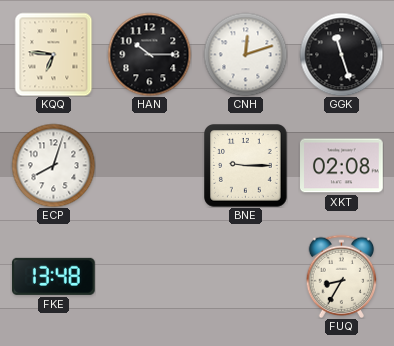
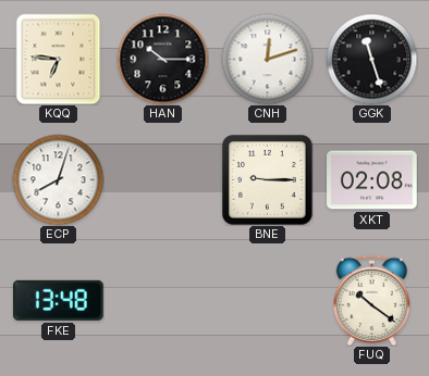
FUQ: 8:35 -> 10:21
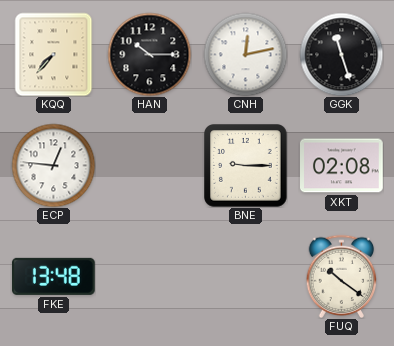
KQQ: 6:46 -> 7:37
CNH: 12:12 -> 12:13
ECP: 8:03 -> 12:46
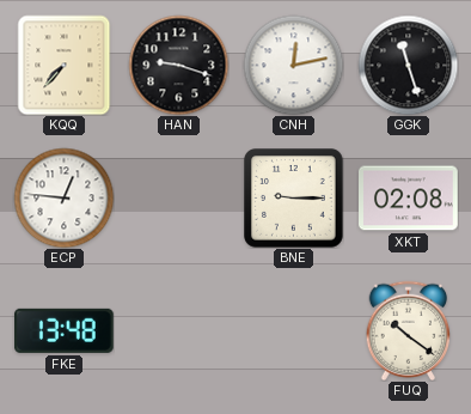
HAN: 10:15 -> 9:18
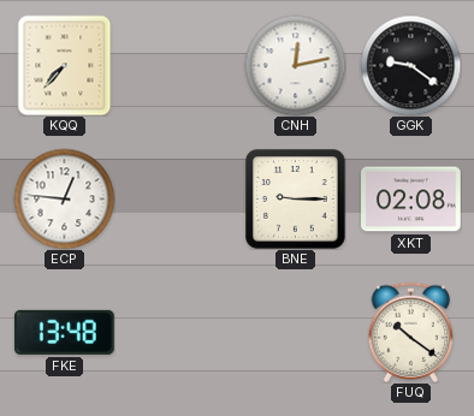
HAN: 9:18 -> none
GGK: 11:27 -> 9:21
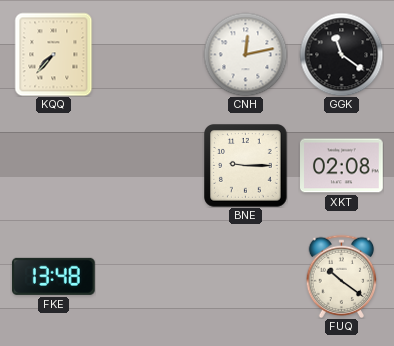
GGK: 9:21 -> 11:21
ECP: 12:46 -> none
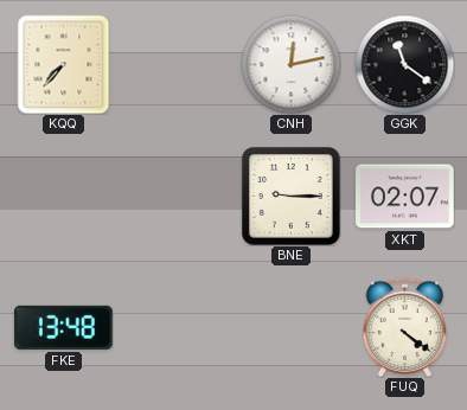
XKT: 02:08 -> 02:07
FUQ: 10:21 -> 4:21
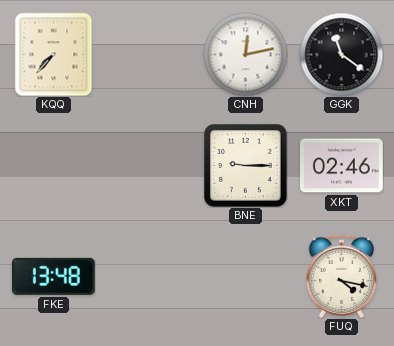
XKT: 02:07 -> 02:46
FUQ: 4:21 -> 4:17
